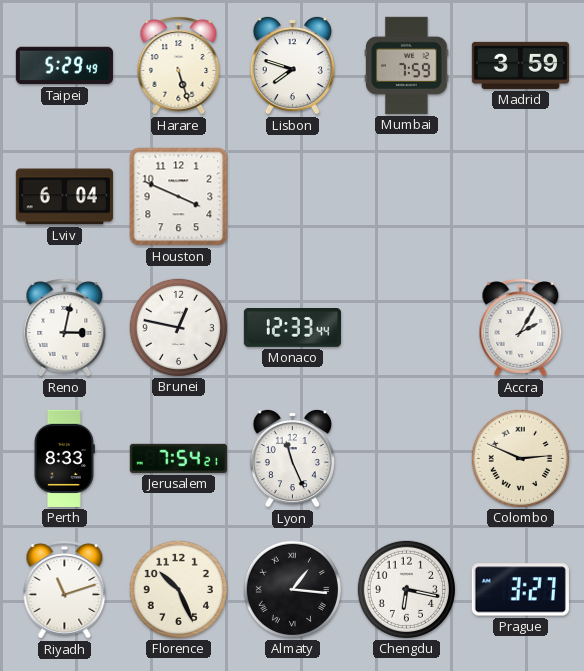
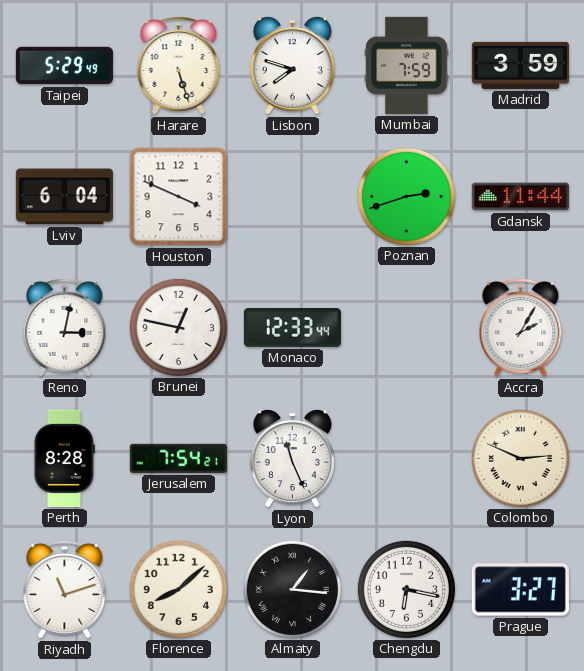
Poznan: none -> 2:42
Gdansk: none -> 11:44
Perth: 8:33 -> 8:28
Florence: 10:26 -> 8:08
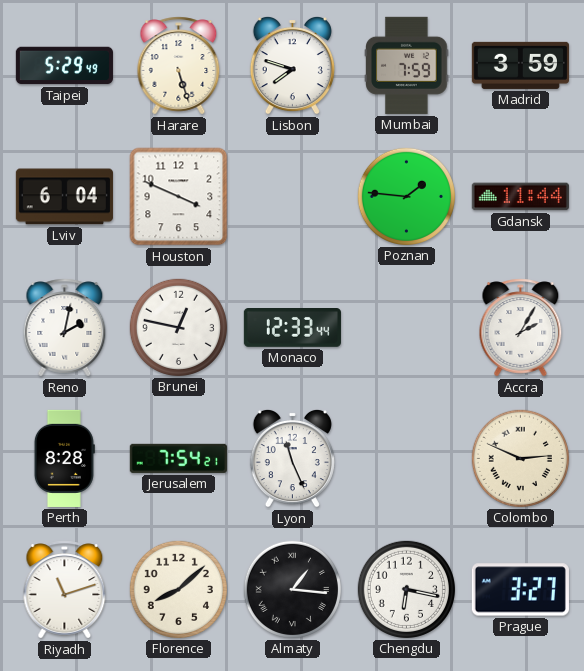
Poznan: 2:42 -> 1:46
Reno: 3:02 -> 2:02
